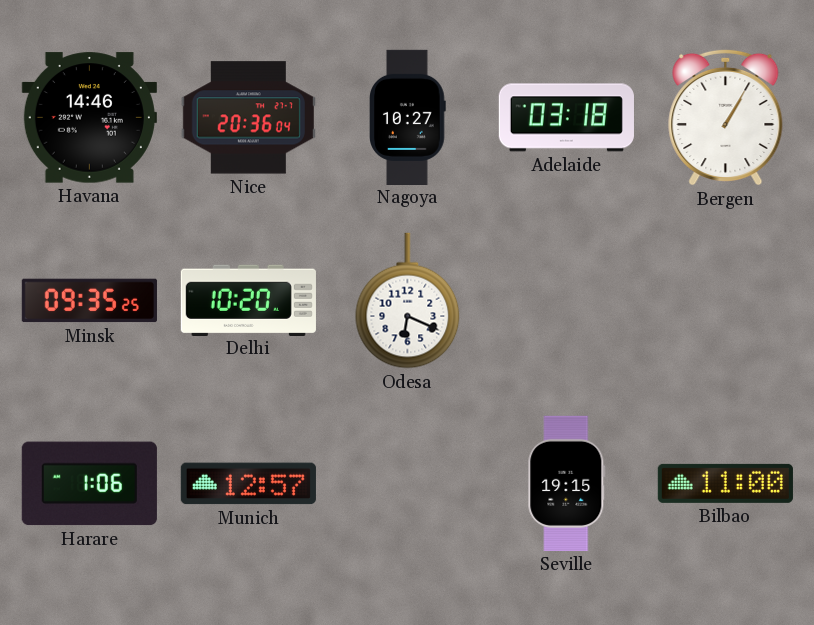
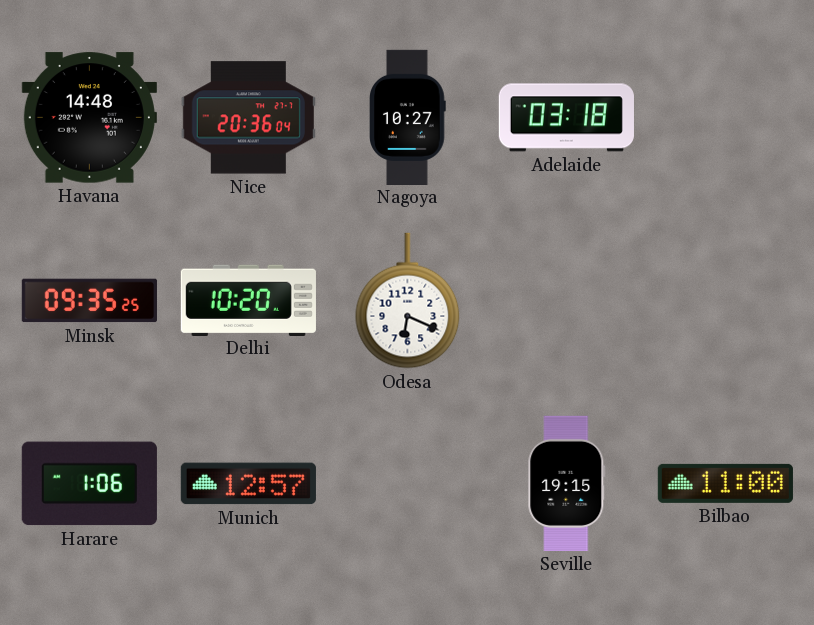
Havana: 14:46 -> 14:48
Bergen: 1:05 -> none
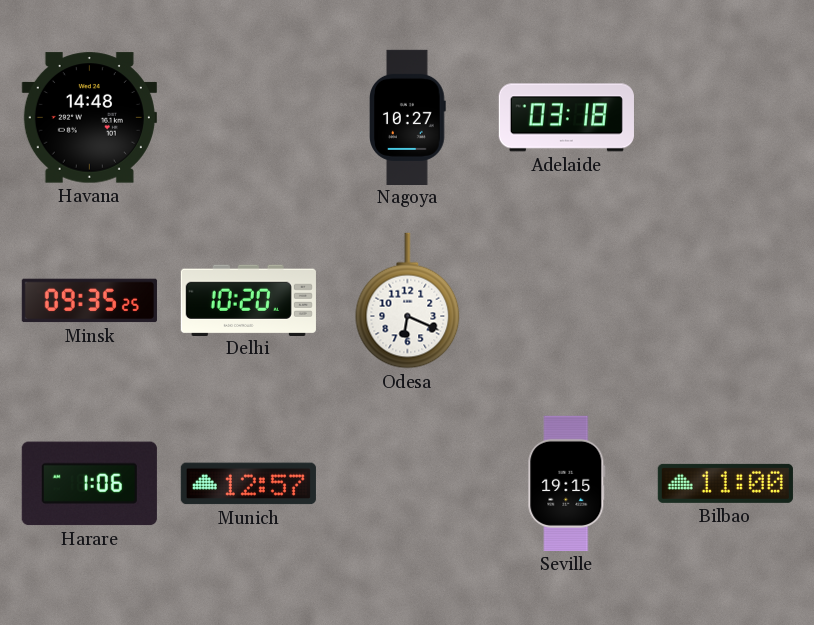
Nice: 20:36 -> none
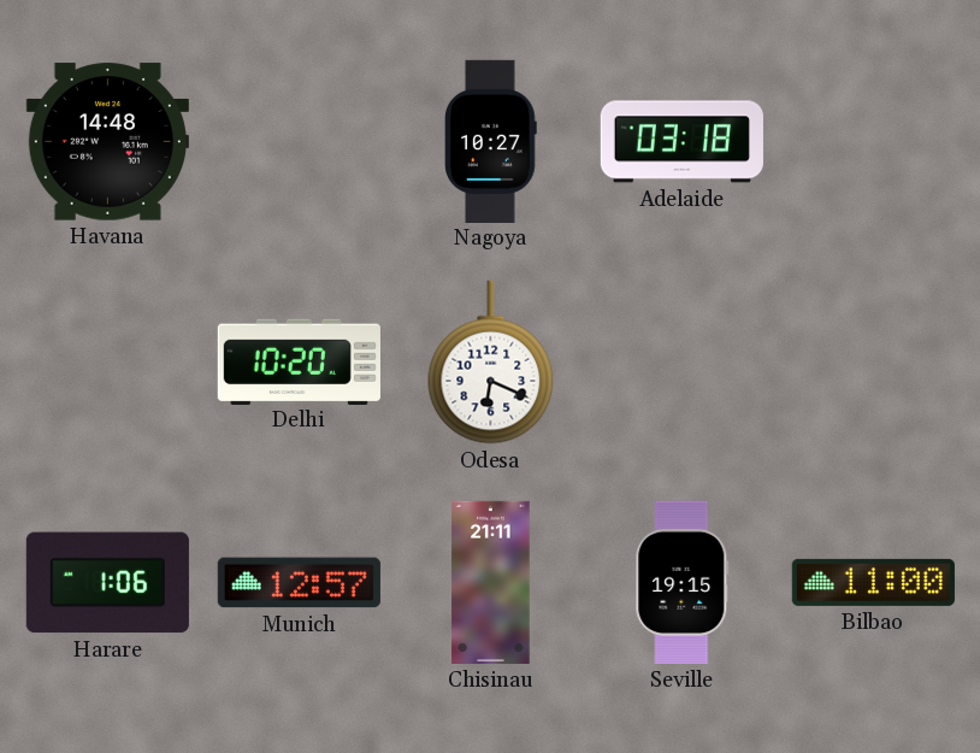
Minsk: 09:35 -> none
Chisinau: none -> 21:11
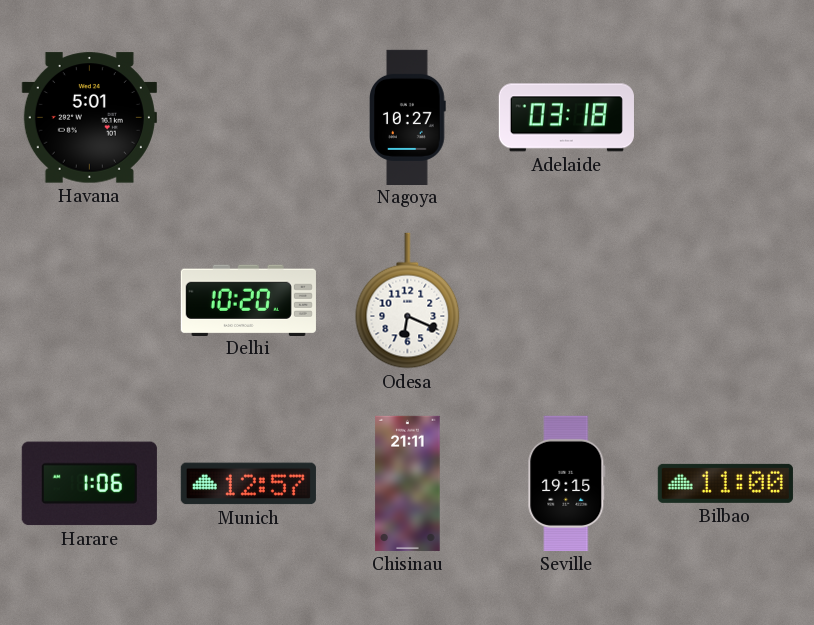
Havana: 14:48 -> 5:01
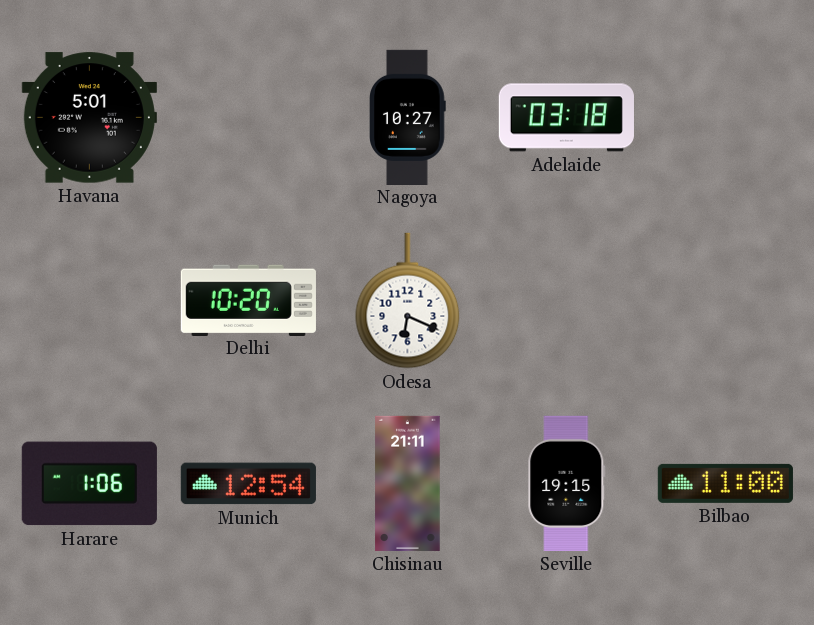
Munich: 12:57 -> 12:54
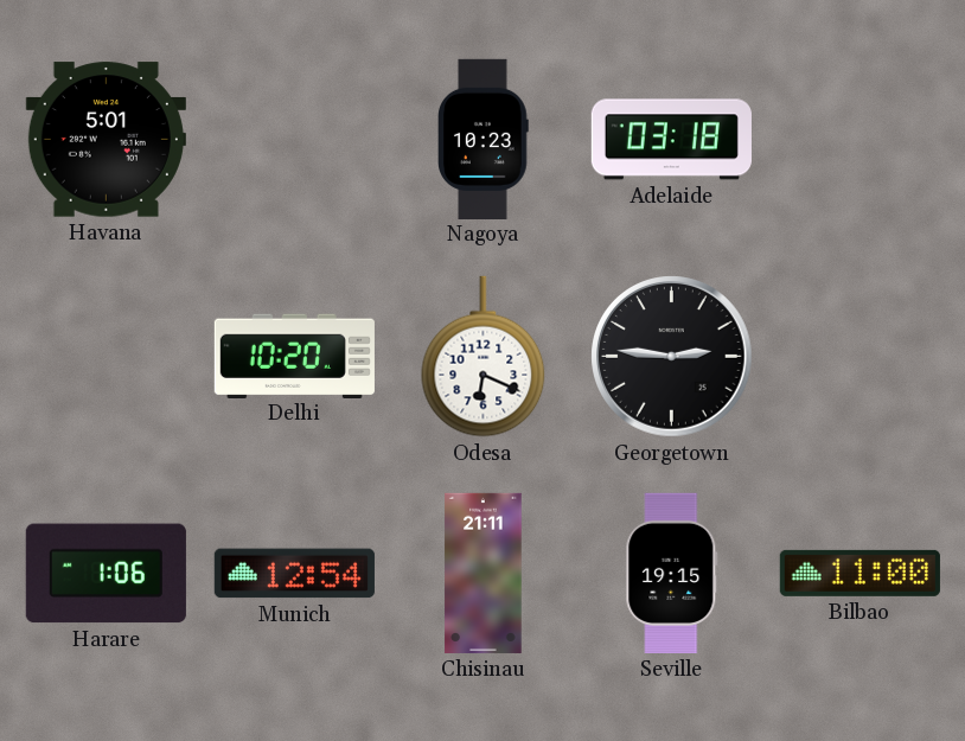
Nagoya: 10:27 -> 10:23
Georgetown: none -> 2:46
